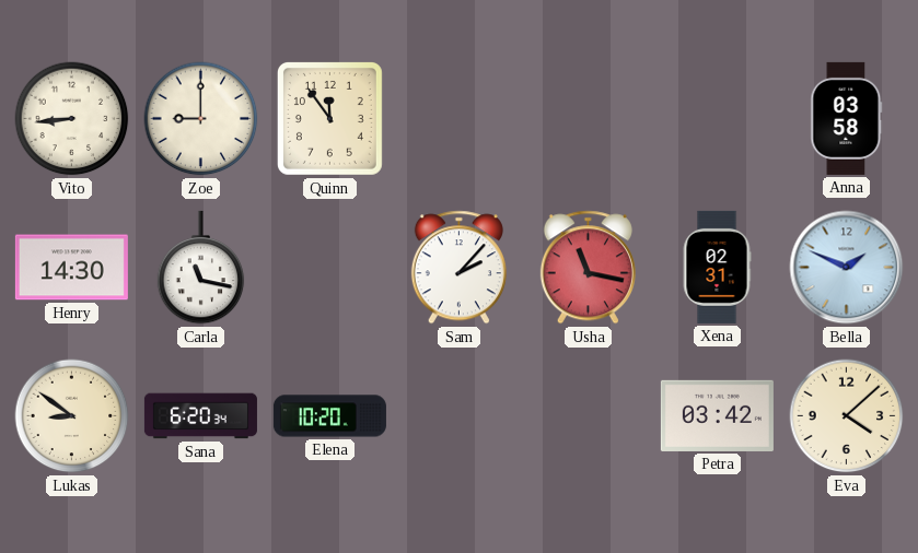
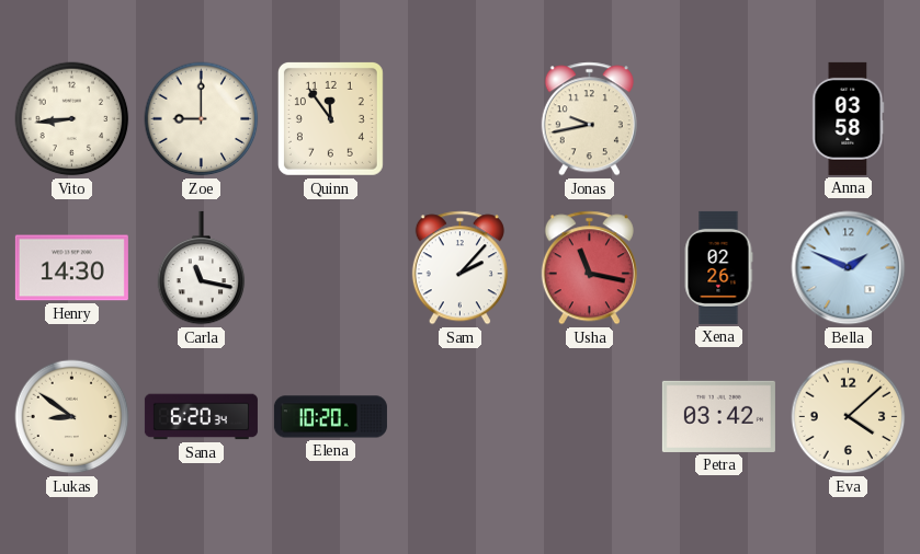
Jonas: none -> 9:43
Xena: 02:31 -> 02:26
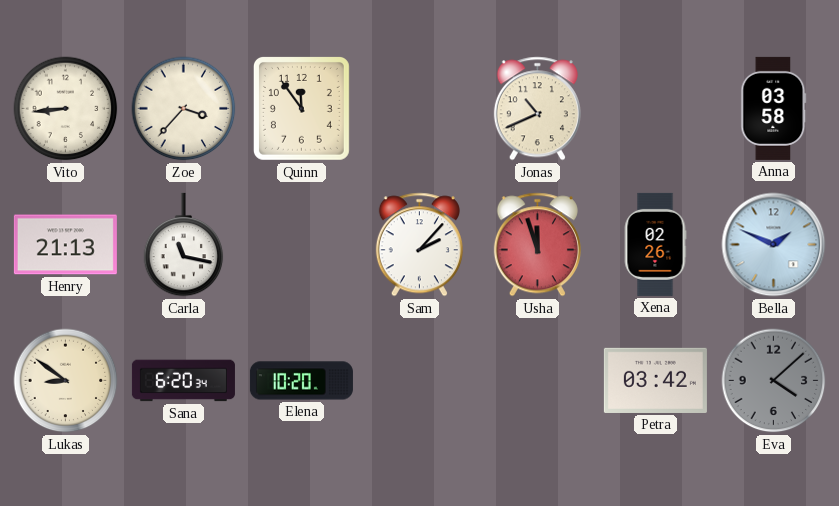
Zoe: 9:00 -> 3:37
Jonas: 9:43 -> 10:41
Henry: 14:30 -> 21:13
Usha: 11:17 -> 11:57
Eva dial: cream -> grey
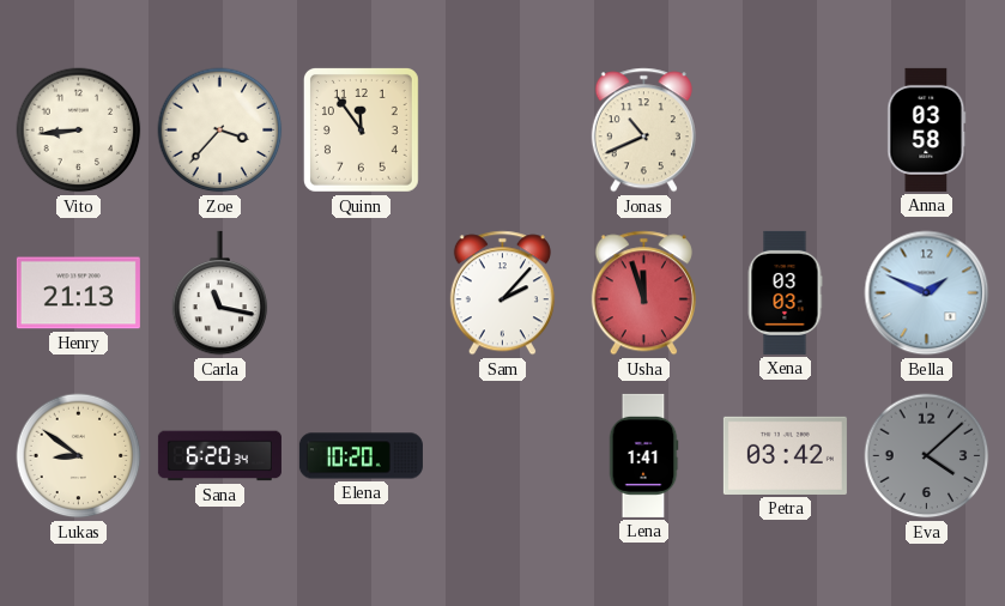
Xena: 02:26 -> 03:03
Lena: none -> 1:41
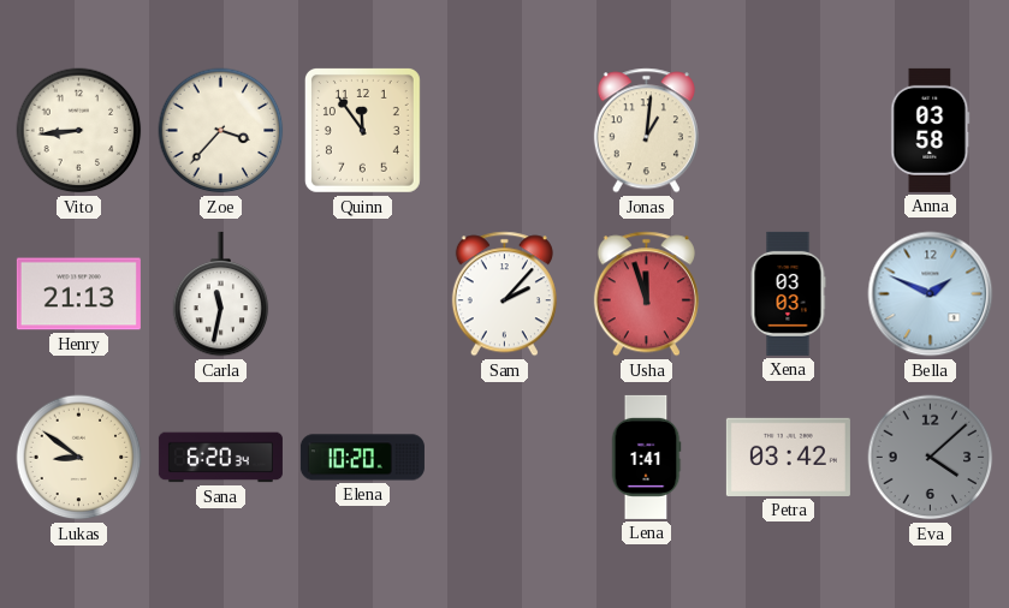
Jonas: 10:41 -> 1:01
Carla: 11:17 -> 11:32
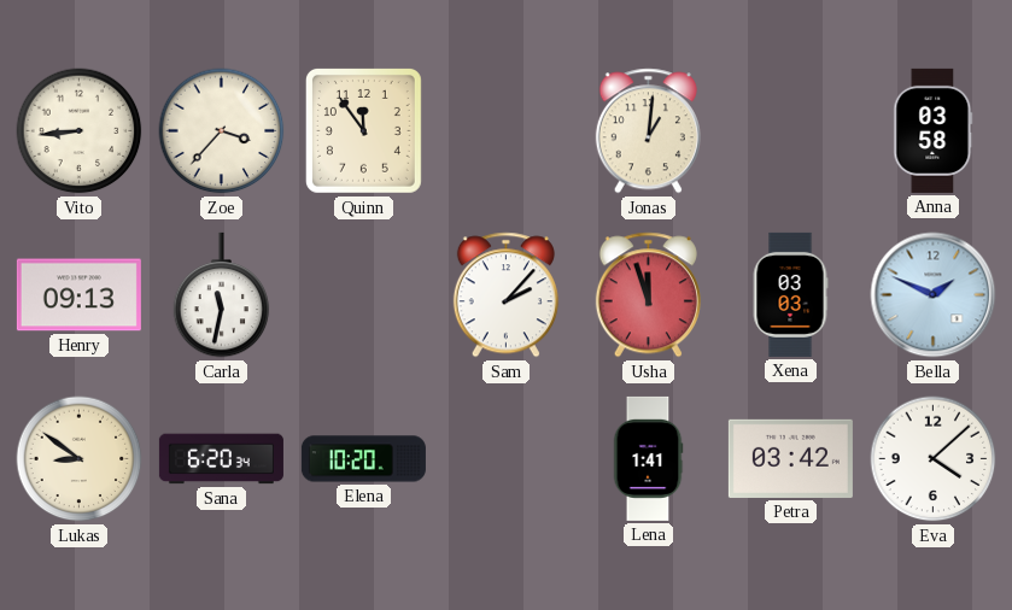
Henry: 21:13 -> 09:13
Eva dial: grey -> white
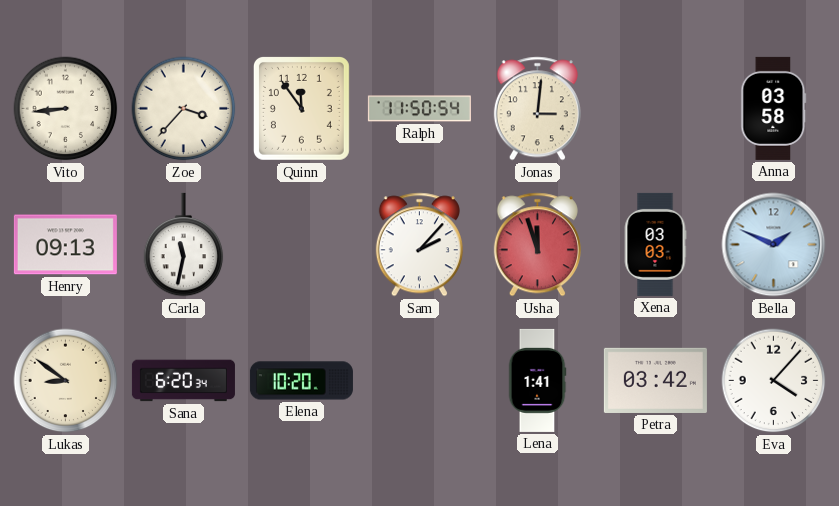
Ralph: none -> 11:50
Jonas: 1:01 -> 3:01
Eva: 4:08 -> 4:07
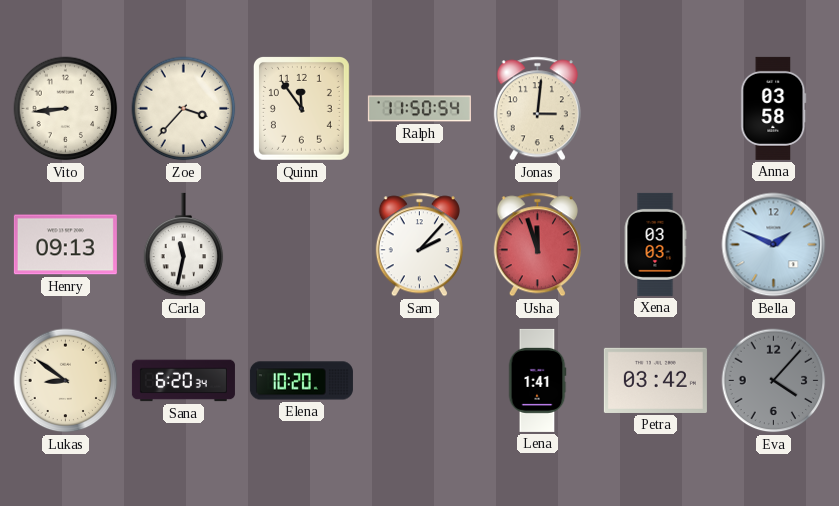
Eva dial: white -> grey
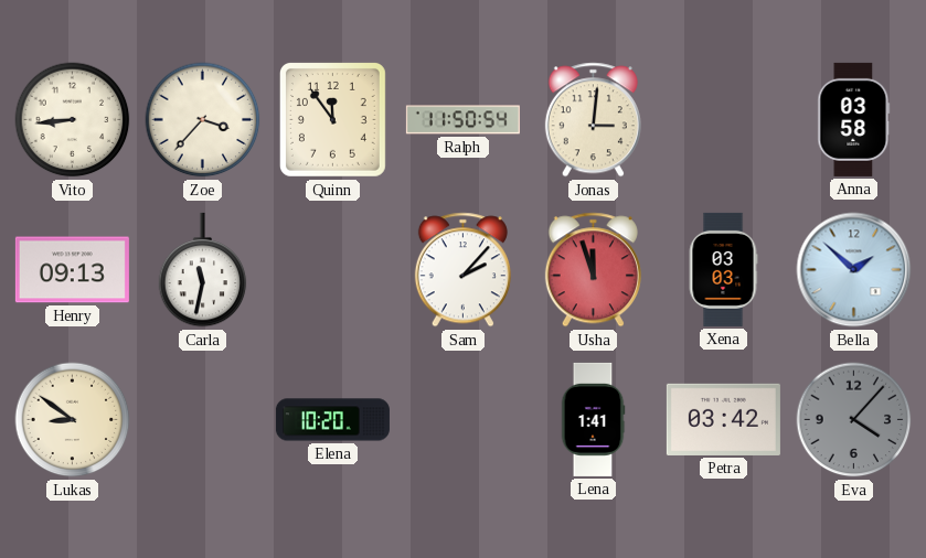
Bella: 1:49 -> 1:52
Sana: 6:20 -> none
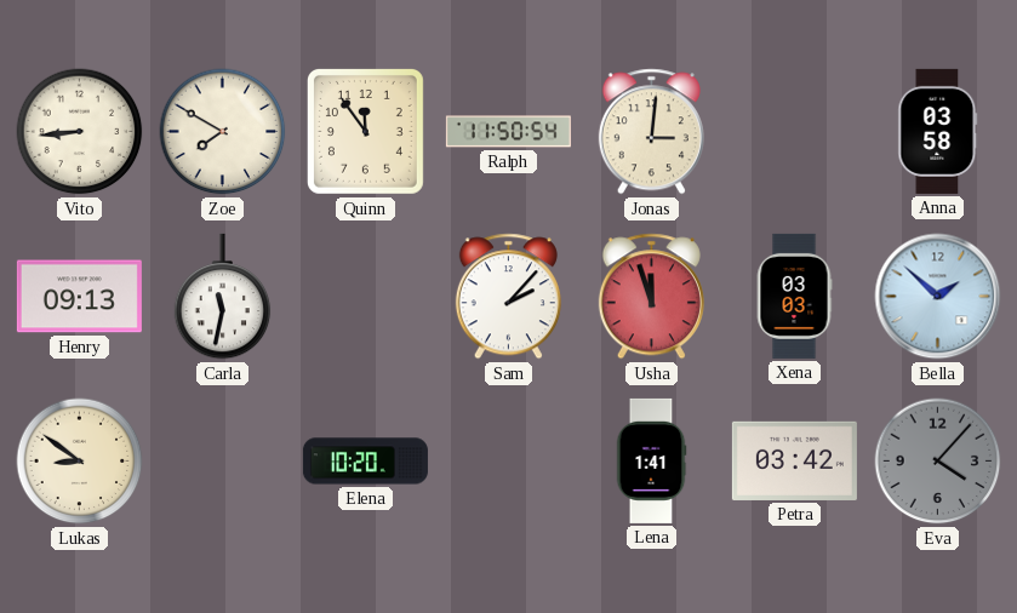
Zoe: 3:37 -> 7:50
